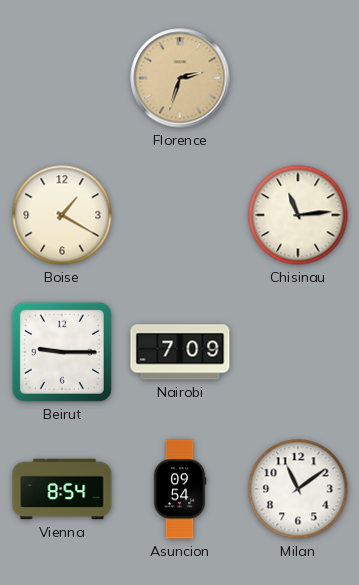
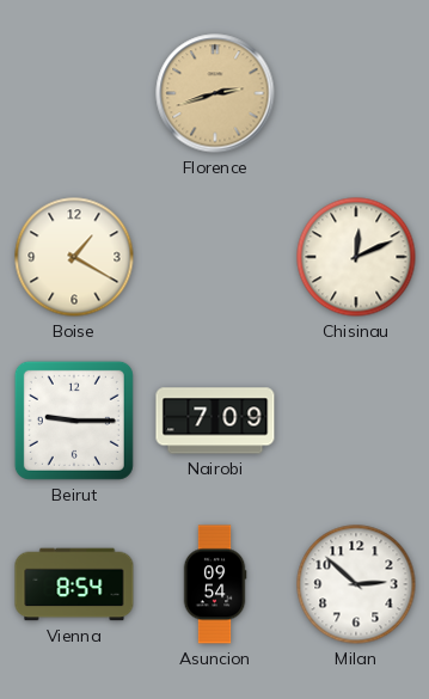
Florence: 2:33 -> 2:42
Chisinau: 11:14 -> 12:11
Milan: 11:09 -> 2:52
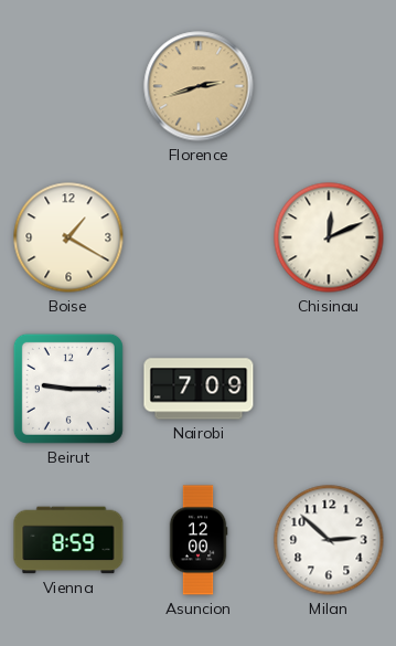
Vienna: 8:54 -> 8:59
Asuncion: 09:54 -> 12:00
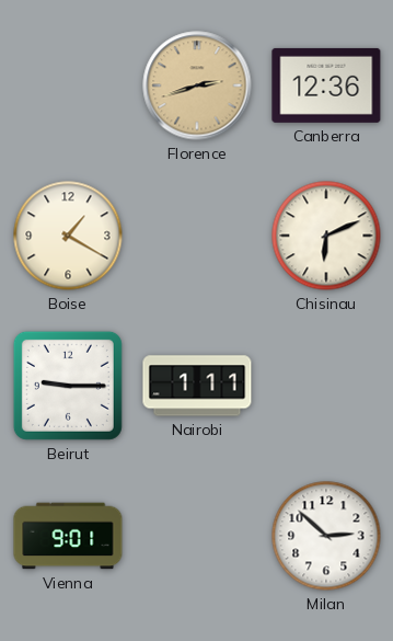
Canberra: none -> 12:36
Chisinau: 12:11 -> 6:11
Nairobi: 7:09 -> 1:11
Vienna: 8:59 -> 9:01
Asuncion: 12:00 -> none
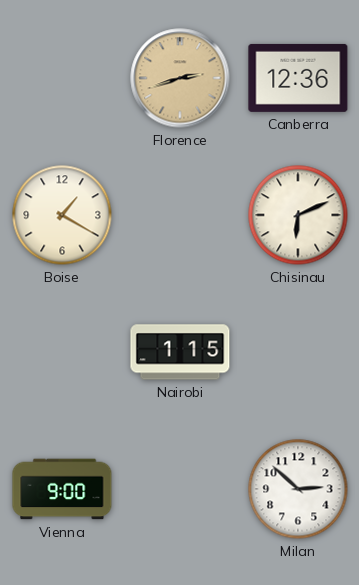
Beirut: 9:15 -> none
Nairobi: 1:11 -> 1:15
Vienna: 9:01 -> 9:00
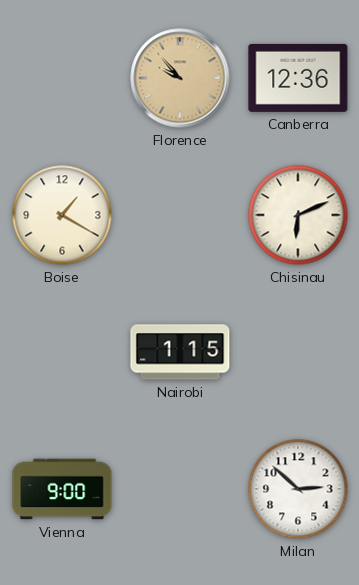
Florence: 2:42 -> 9:53
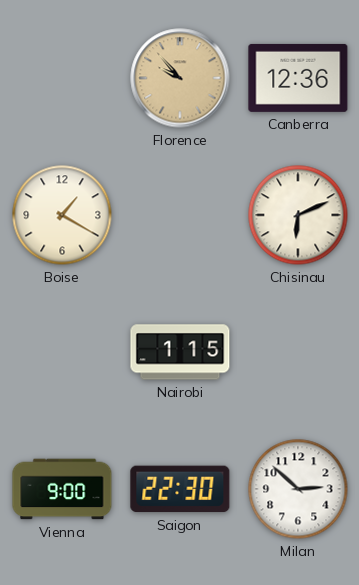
Saigon: none -> 22:30
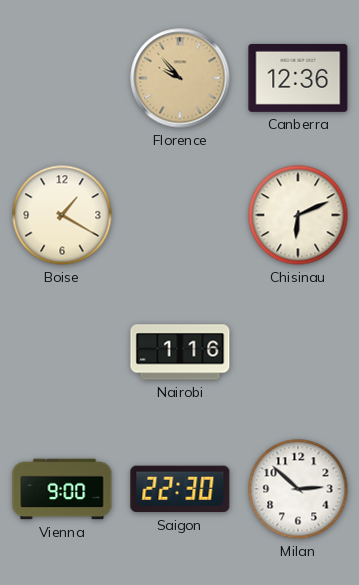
Nairobi: 1:15 -> 1:16
